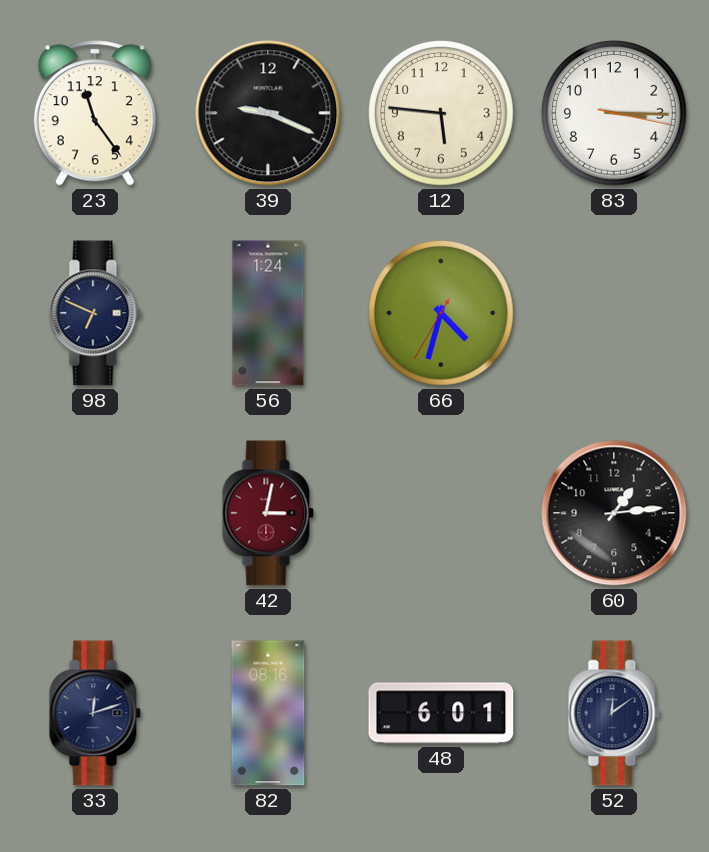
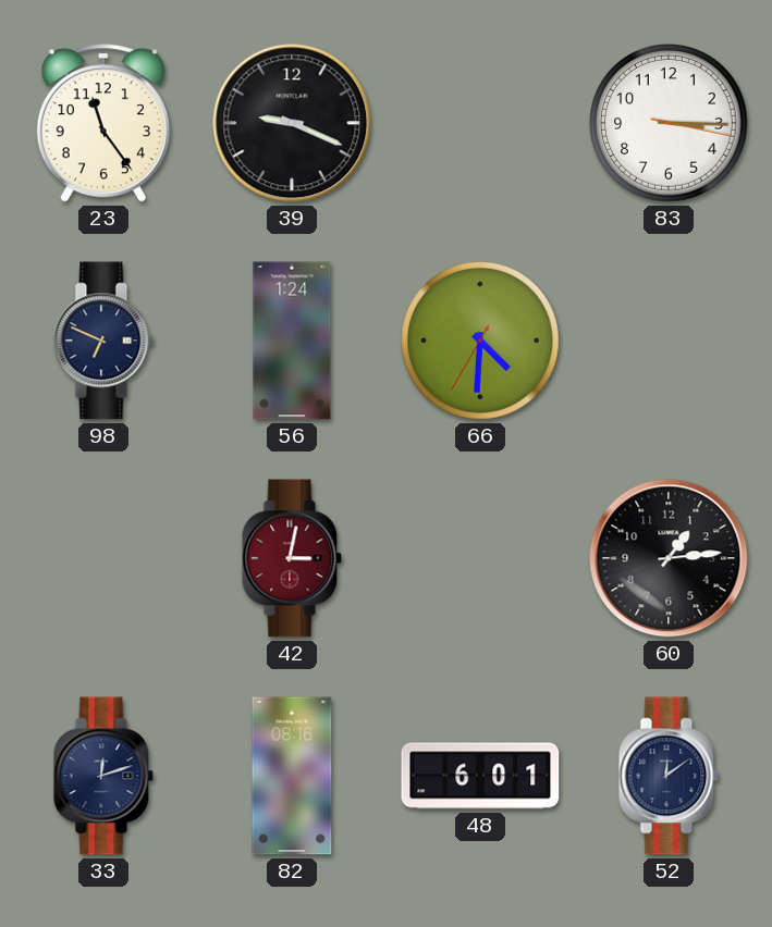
12: 5:46 -> none
66: 4:32 -> 4:30
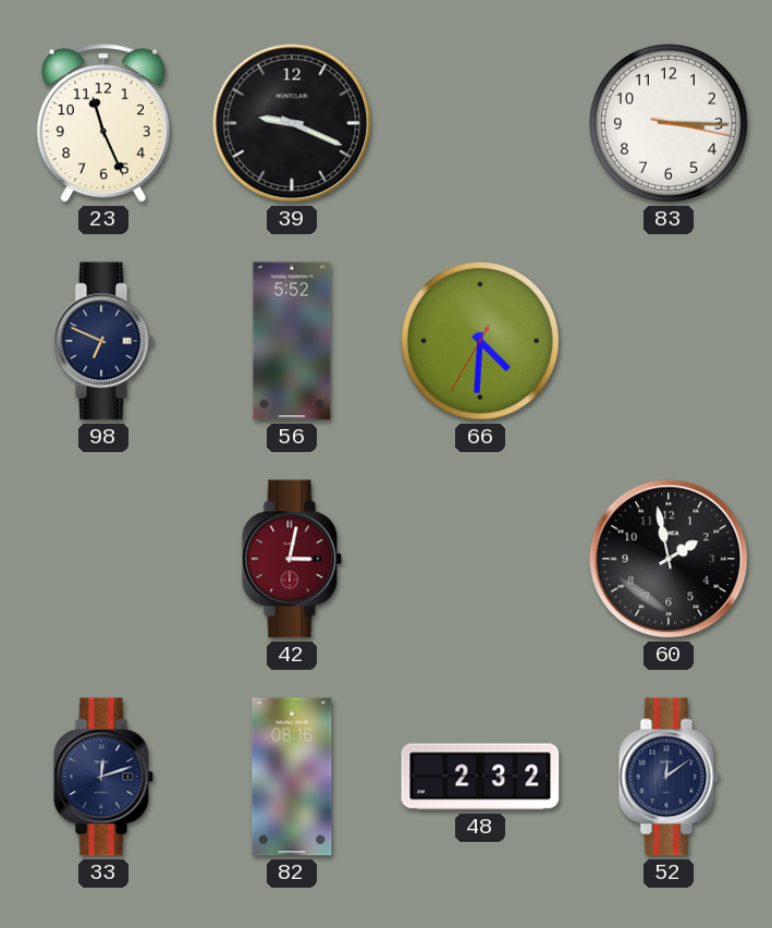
23: 11:24 -> 11:26
56: 1:24 -> 5:52
60: 1:14 -> 1:58
48: 6:01 -> 2:32
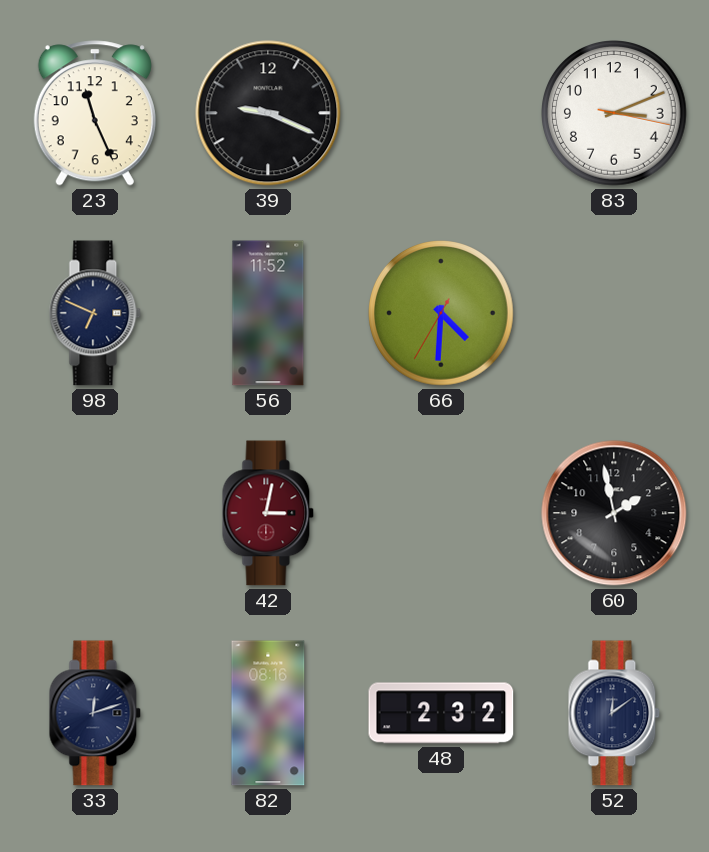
83: 3:15 -> 3:11
56: 5:52 -> 11:52
